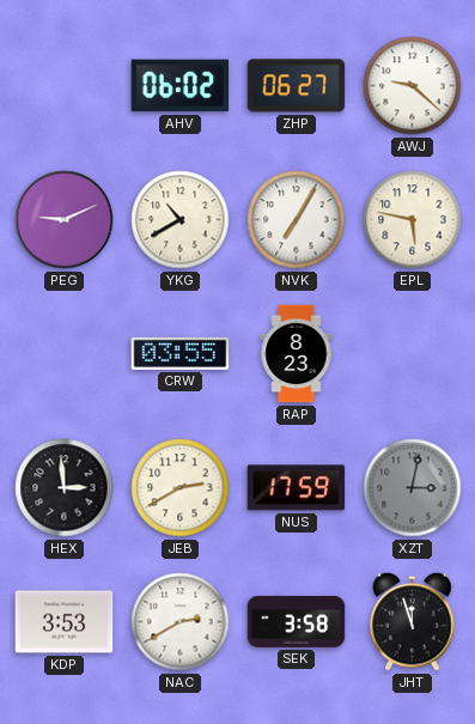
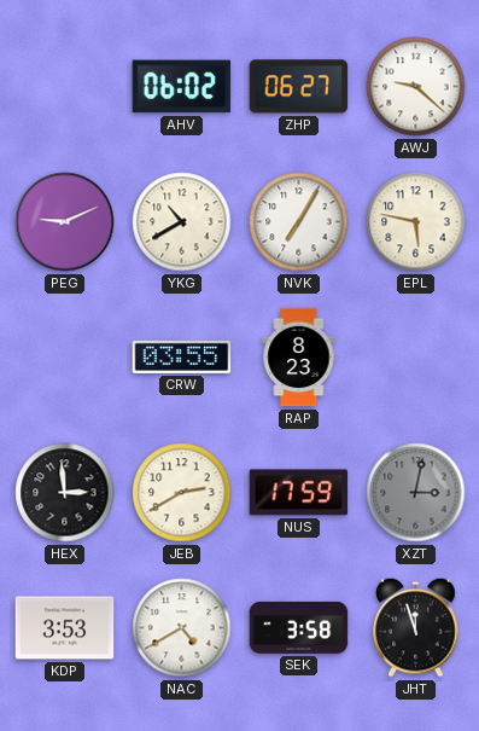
NAC: 2:40 -> 4:40
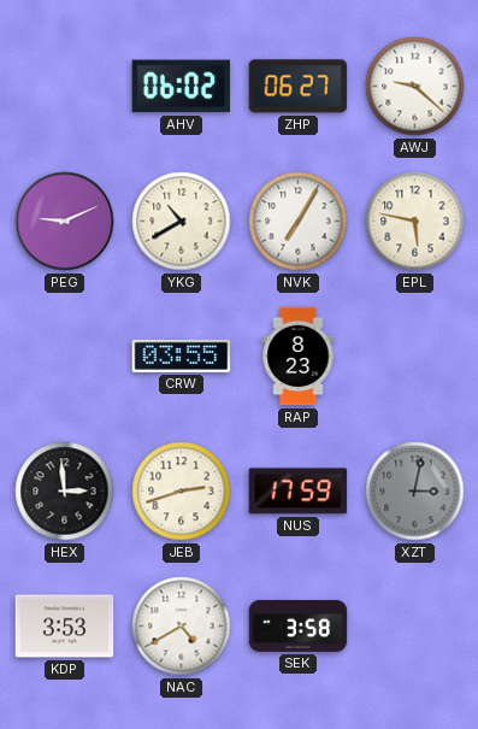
JEB: 2:40 -> 2:42
JHT: 11:57 -> none
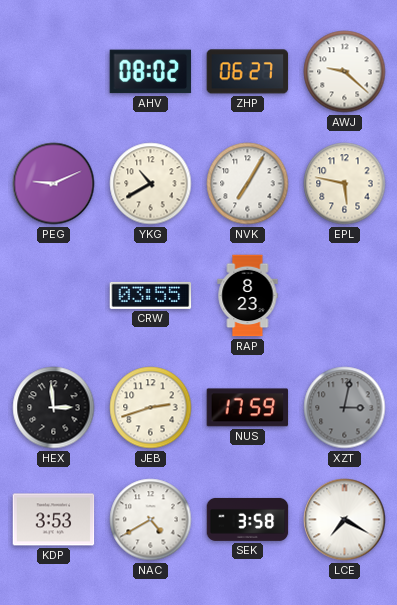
AHV: 06:02 -> 08:02
LCE: none -> 7:20
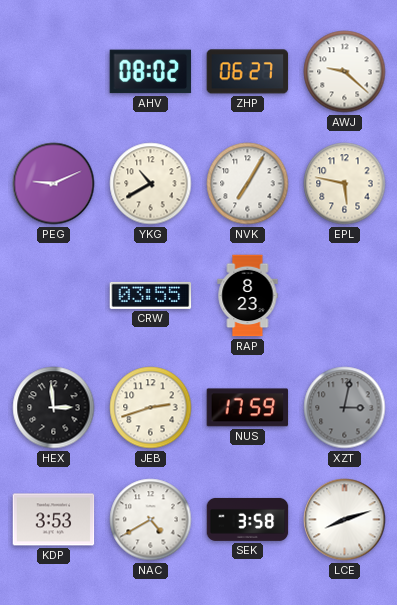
LCE: 7:20 -> 8:12
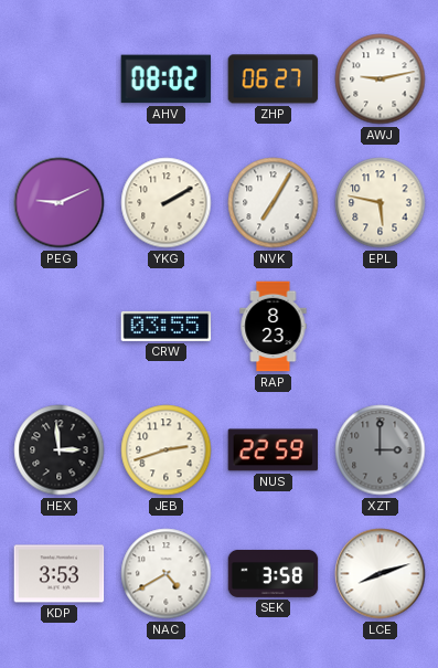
AWJ: 9:22 -> 9:13
YKG: 10:40 -> 2:10
NUS: 17:59 -> 22:59
XZT: 3:02 -> 3:00
